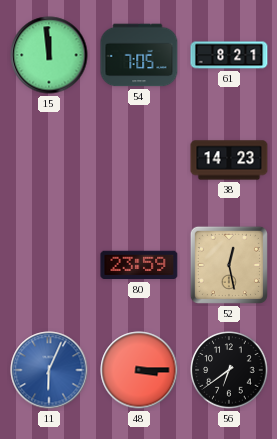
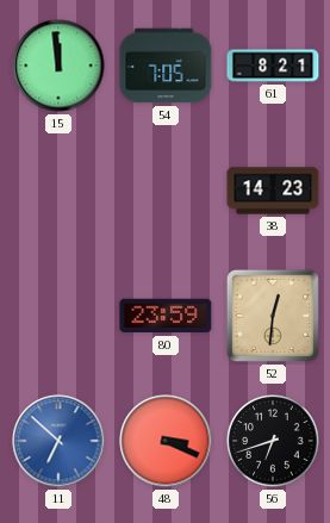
52: 12:28 -> 12:31
11: 6:04 -> 6:52
48: 3:15 -> 3:19
56: 6:39 -> 6:42
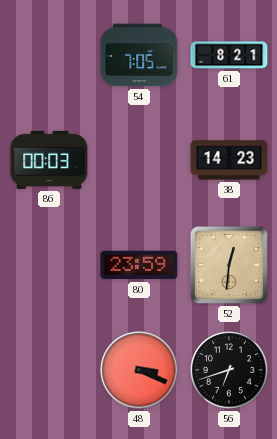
15: 11:59 -> none
86: none -> 00:03
11: 6:52 -> none
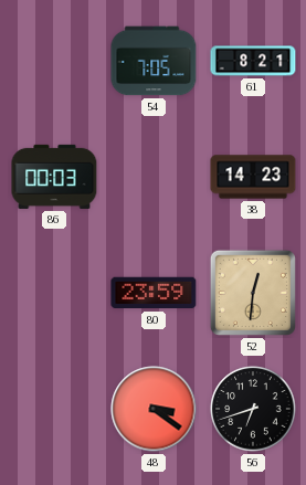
48: 3:19 -> 3:21
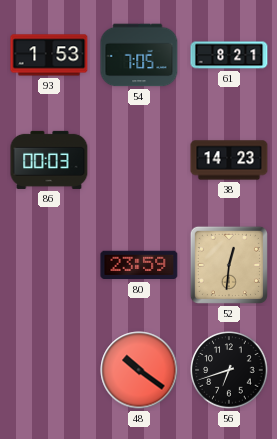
93: none -> 1:53
48: 3:21 -> 10:21
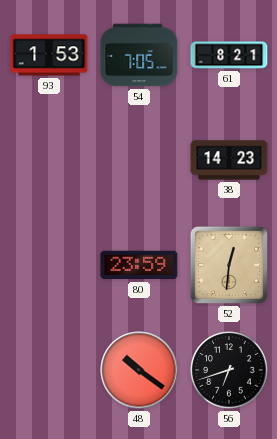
86: 00:03 -> none
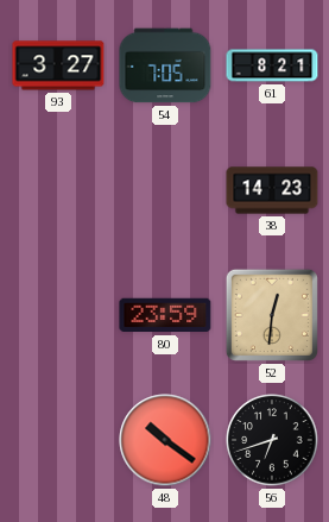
93: 1:53 -> 3:27
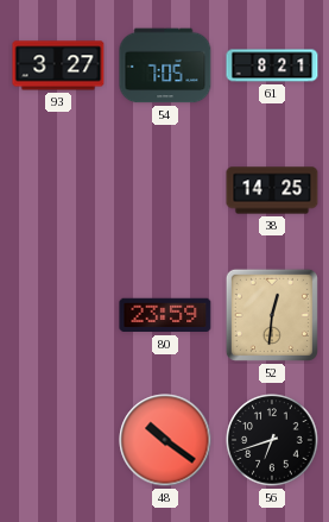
38: 14:23 -> 14:25
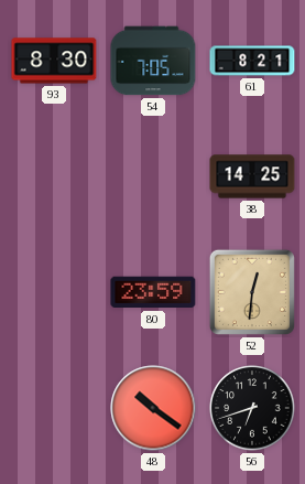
93: 3:27 -> 8:30
